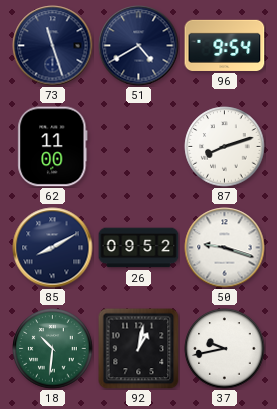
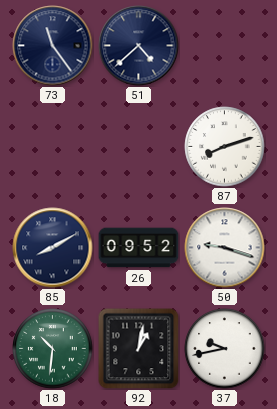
73: 11:27 -> 11:24
51: 4:40 -> 4:38
96: 9:54 -> none
62: 11:00 -> none
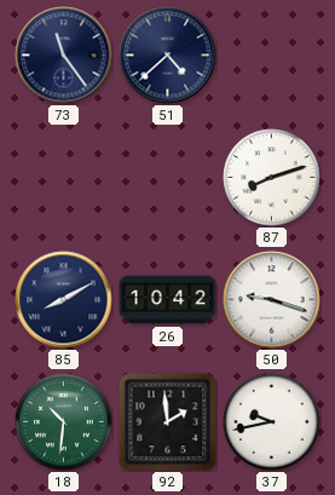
26: 09:52 -> 10:42
92: 1:02 -> 1:59
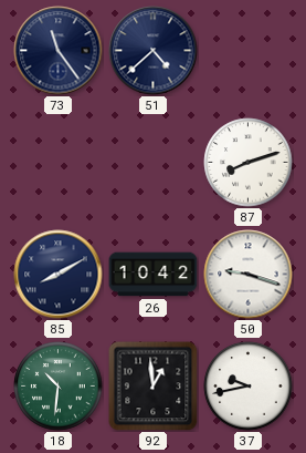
92: 1:59 -> 12:59
